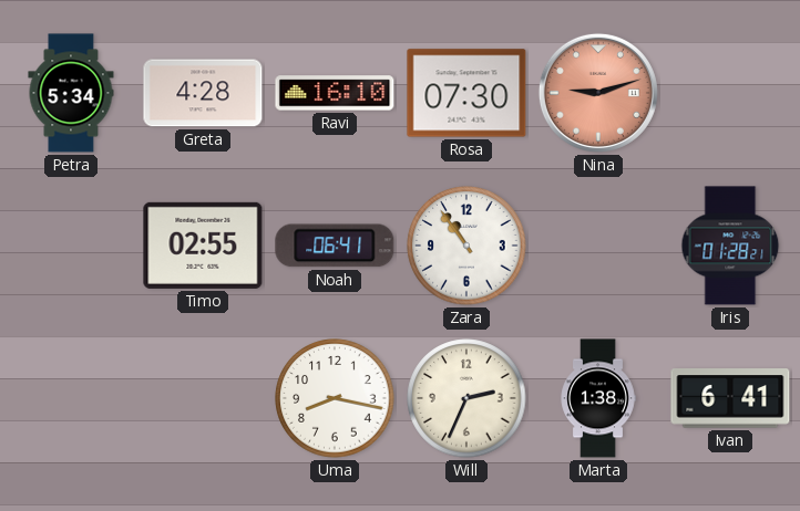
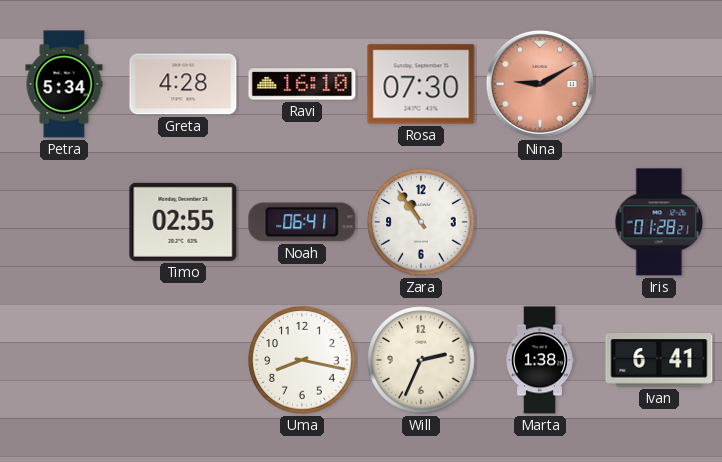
Nina: 9:12 -> 9:10
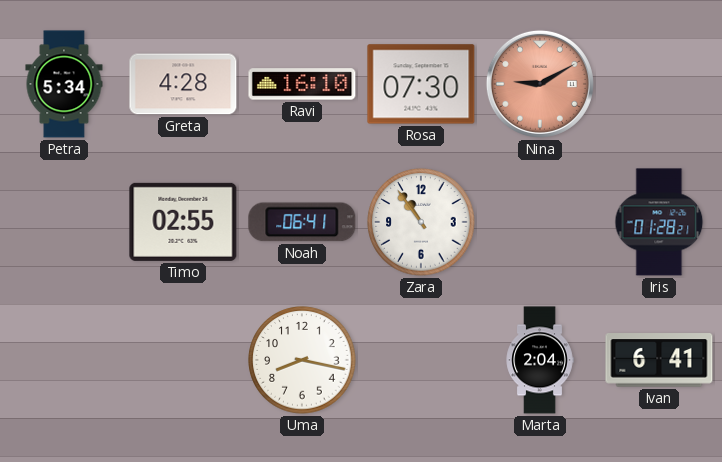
Will: 2:34 -> none
Marta: 1:38 -> 2:04
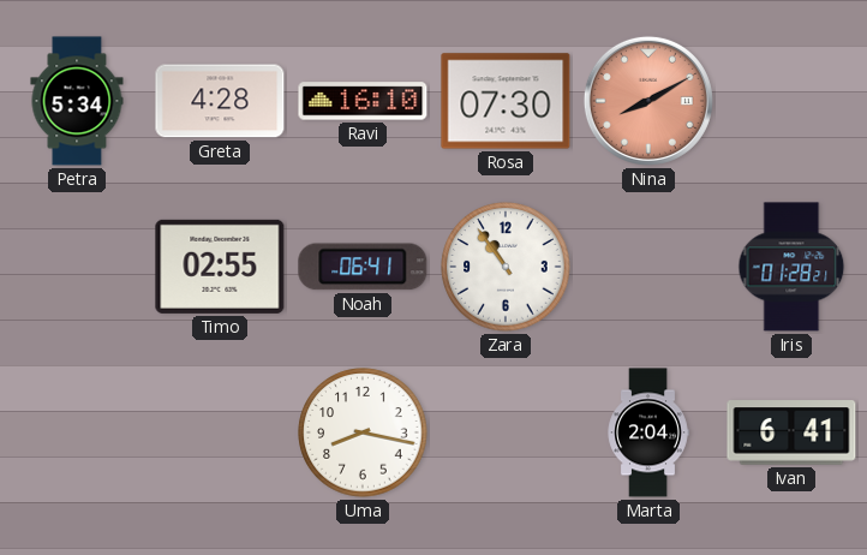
Nina: 9:10 -> 8:10
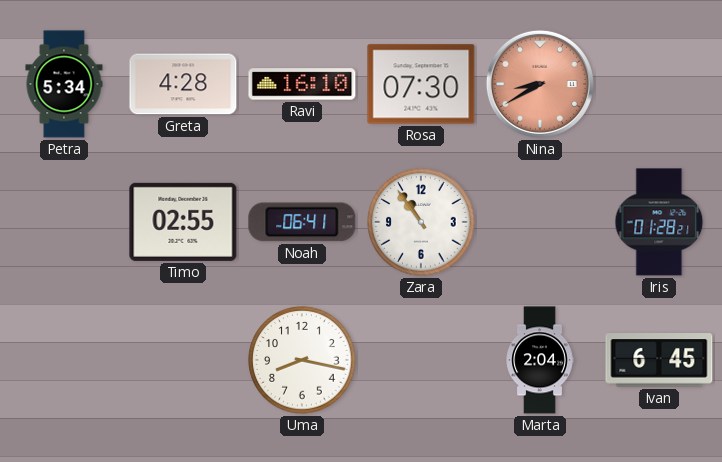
Nina: 8:10 -> 8:40
Ivan: 6:41 -> 6:45
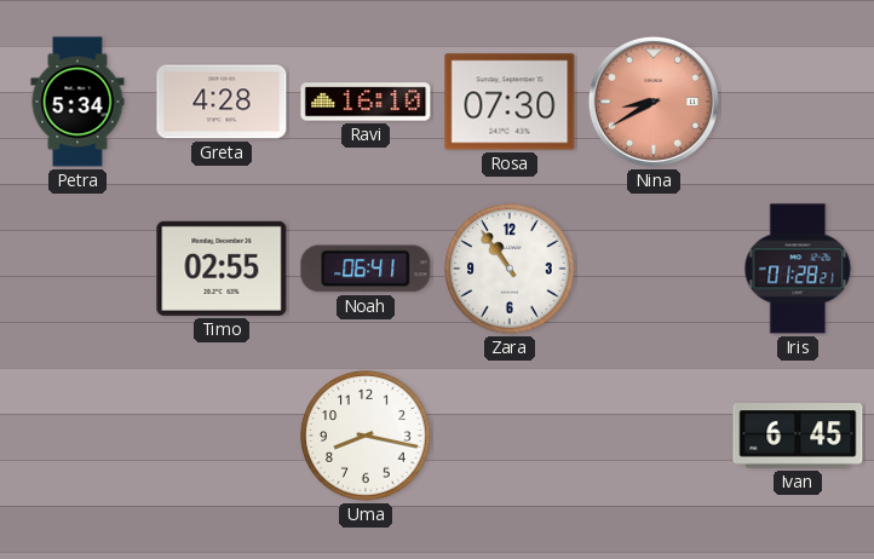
Marta: 2:04 -> none
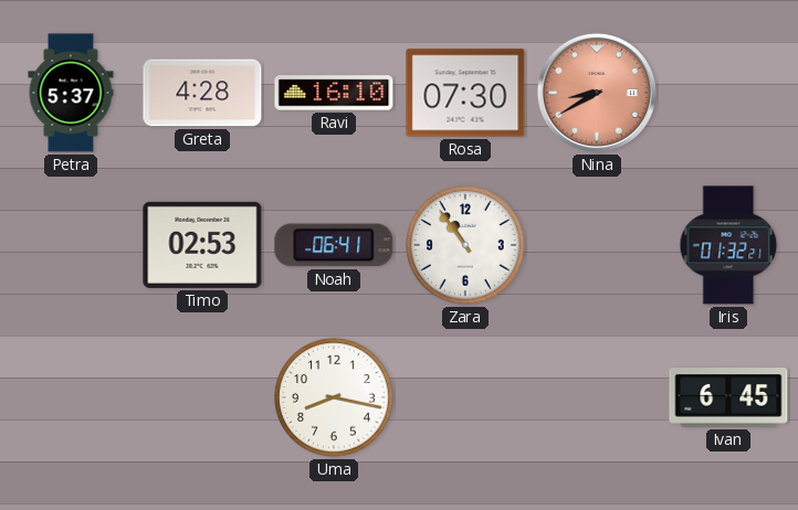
Petra: 5:34 -> 5:37
Timo: 02:55 -> 02:53
Iris: 01:28 -> 01:32
